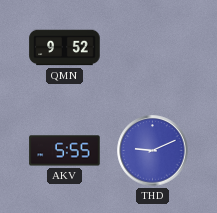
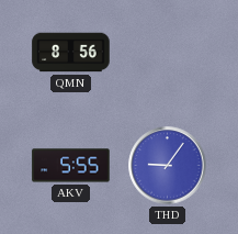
QMN: 9:52 -> 8:56
THD: 9:11 -> 9:06
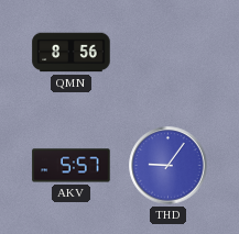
AKV: 5:55 -> 5:57
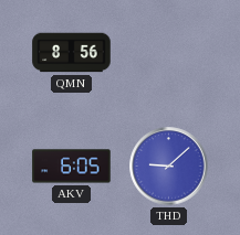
AKV: 5:57 -> 6:05
THD: 9:06 -> 9:08
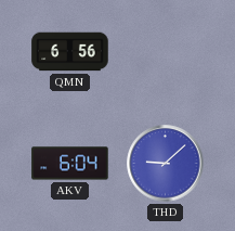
QMN: 8:56 -> 6:56
AKV: 6:05 -> 6:04
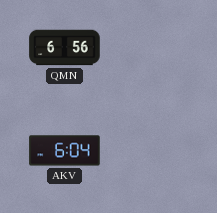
THD: 9:08 -> none
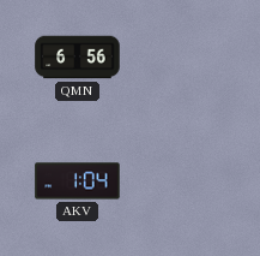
AKV: 6:04 -> 1:04
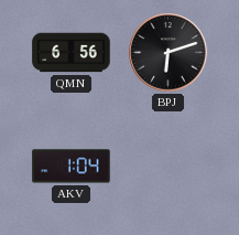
BPJ: none -> 6:12
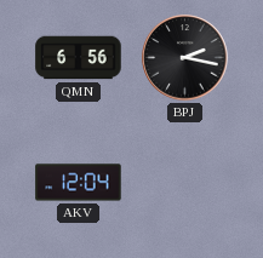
BPJ: 6:12 -> 2:17
AKV: 1:04 -> 12:04
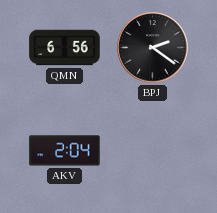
BPJ: 2:17 -> 2:21
AKV: 12:04 -> 2:04
